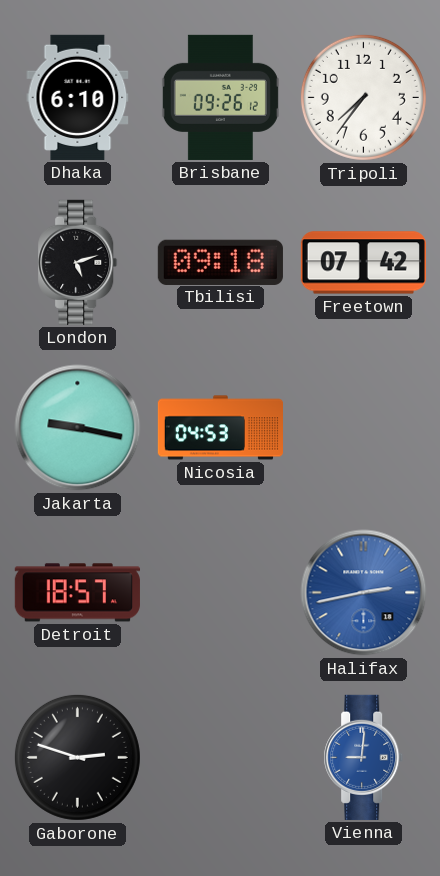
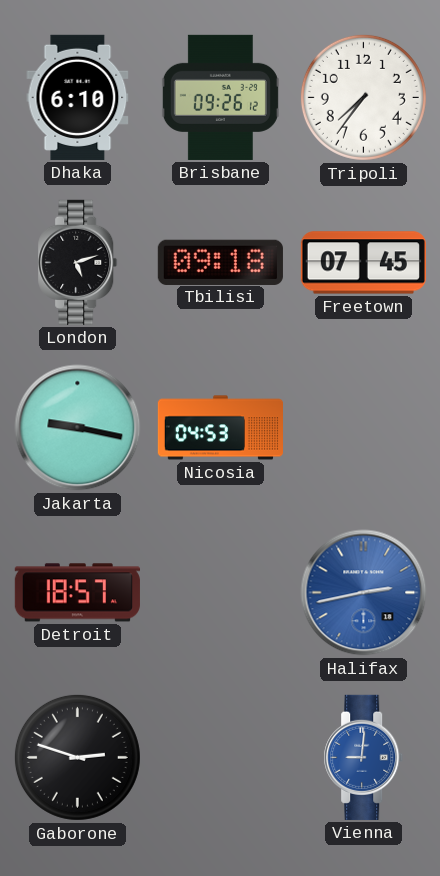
Freetown: 07:42 -> 07:45
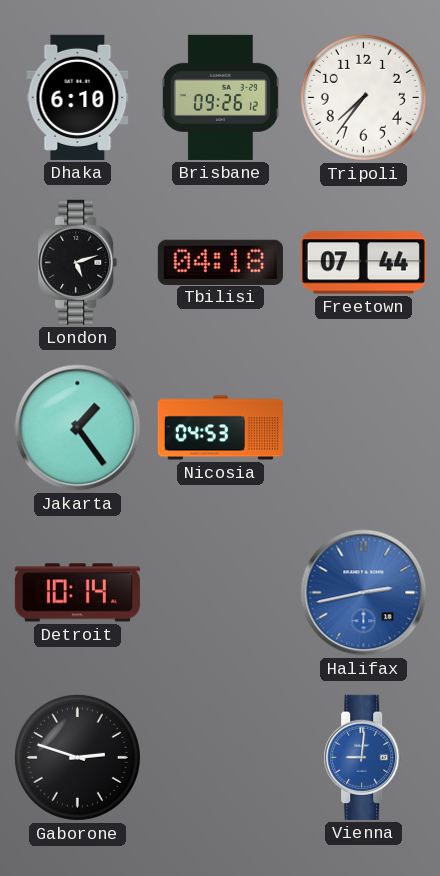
Tbilisi: 09:18 -> 04:18
Freetown: 07:45 -> 07:44
Jakarta: 9:17 -> 1:24
Detroit: 18:57 -> 10:14
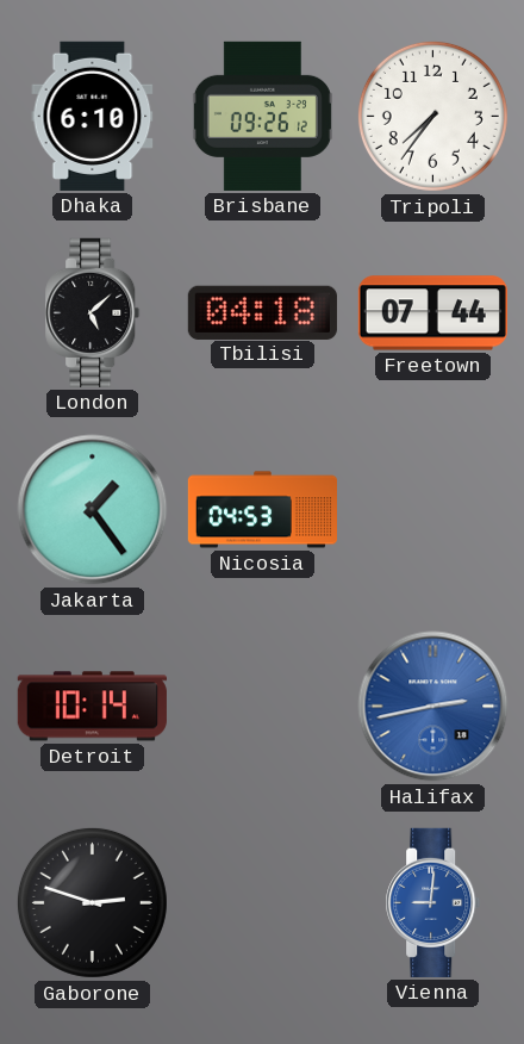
London: 5:12 -> 5:08
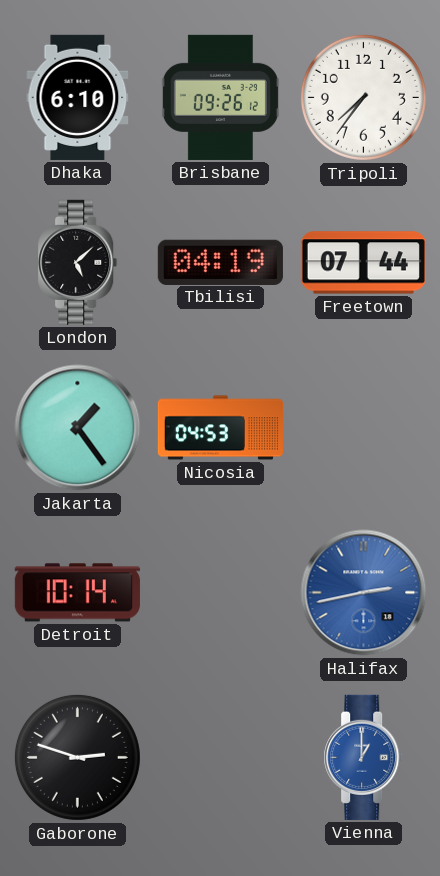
Tbilisi: 04:18 -> 04:19
Vienna: 9:01 -> 1:00
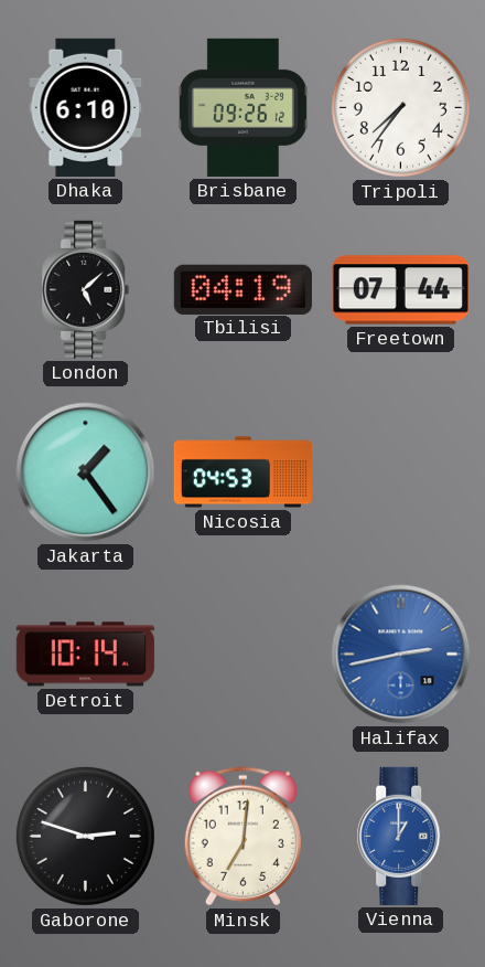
Minsk: none -> 7:01
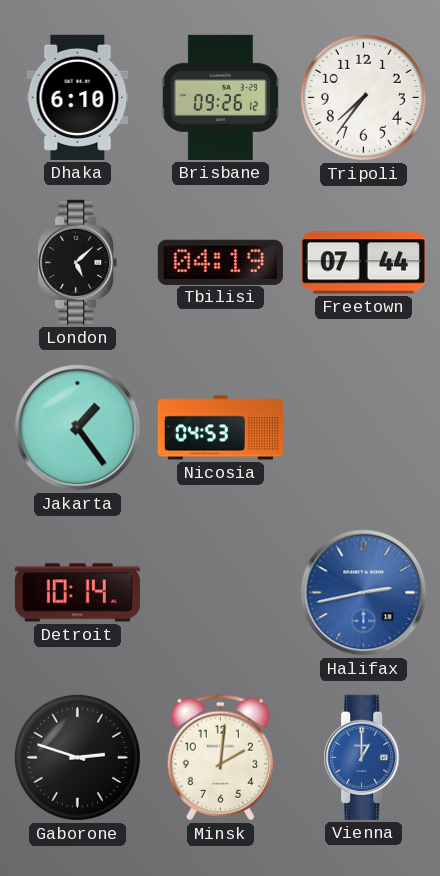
Minsk: 7:01 -> 2:01
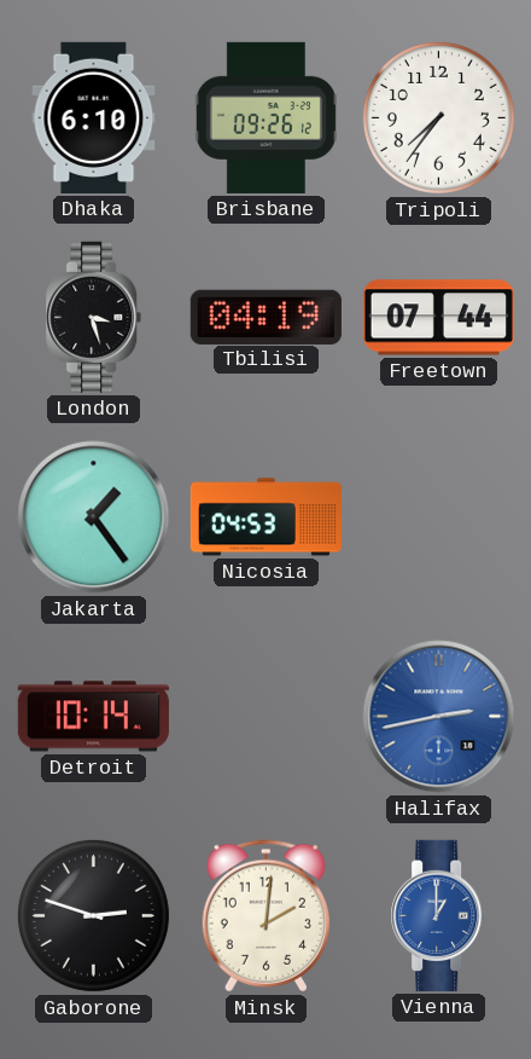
London: 5:08 -> 3:27
